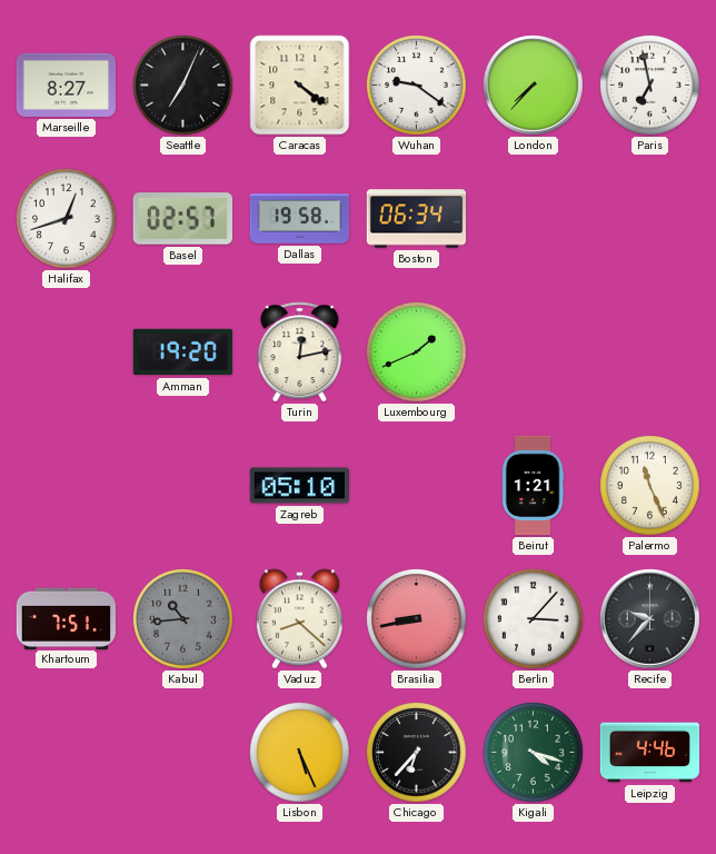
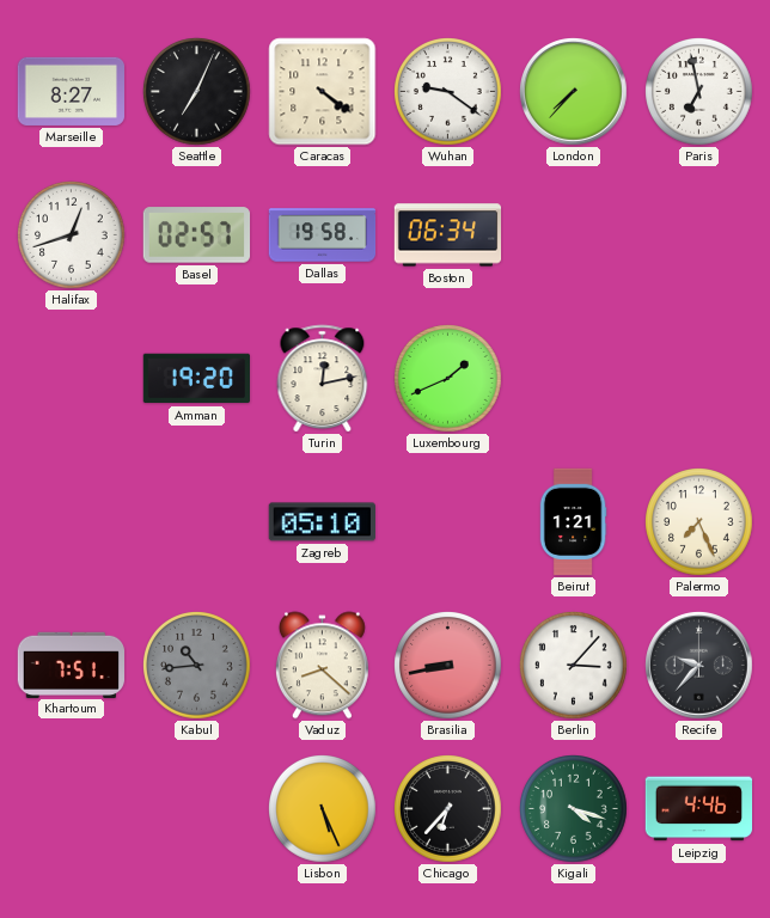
Palermo: 11:26 -> 7:26
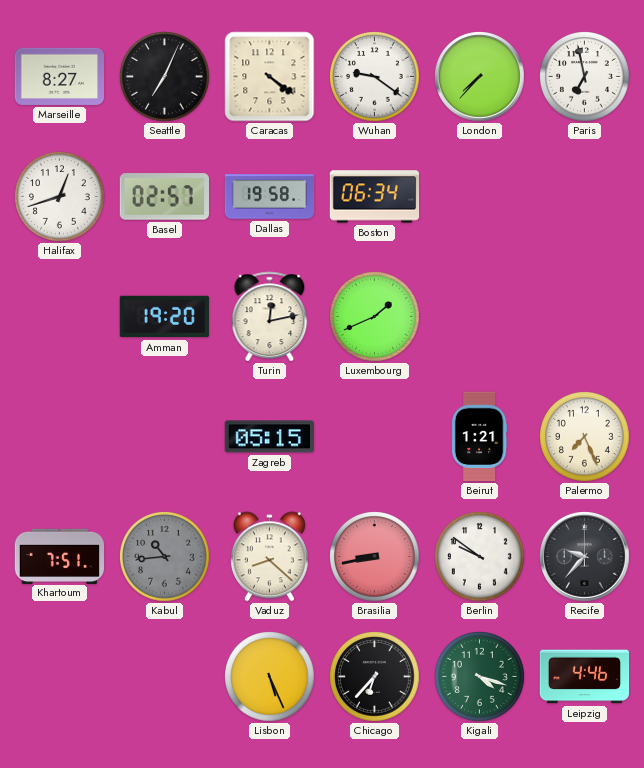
Zagreb: 05:10 -> 05:15
Berlin: 3:07 -> 9:51
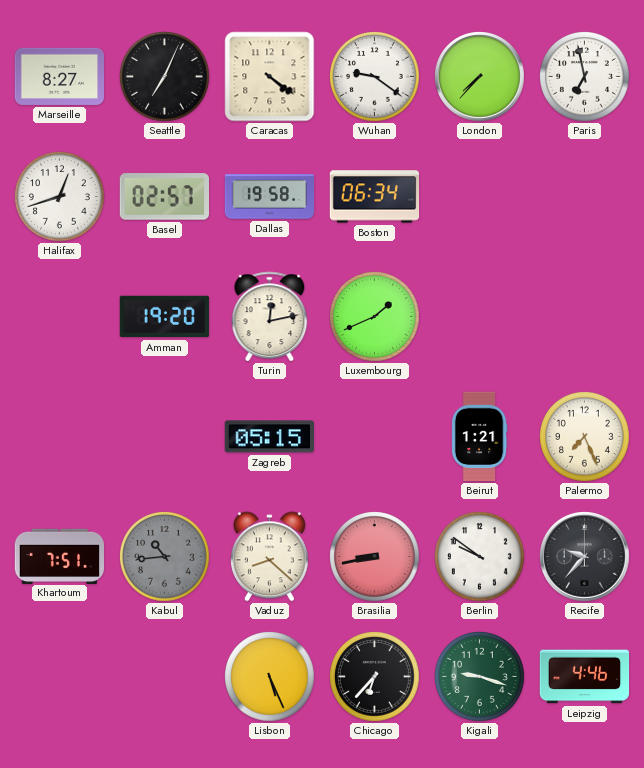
Kigali: 4:18 -> 9:18
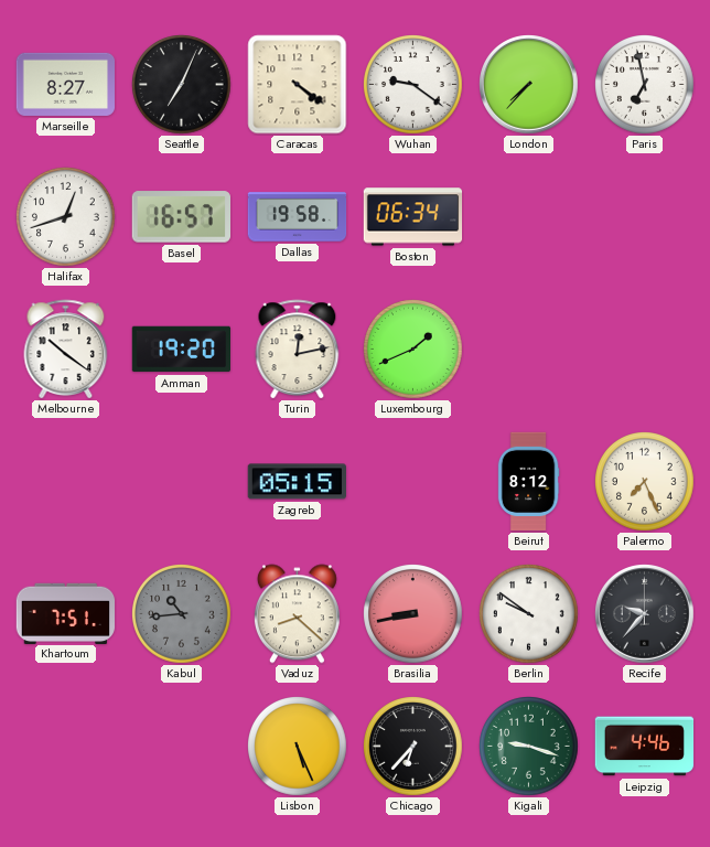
Basel: 02:57 -> 16:57
Melbourne: none -> 10:21
Beirut: 1:21 -> 8:12
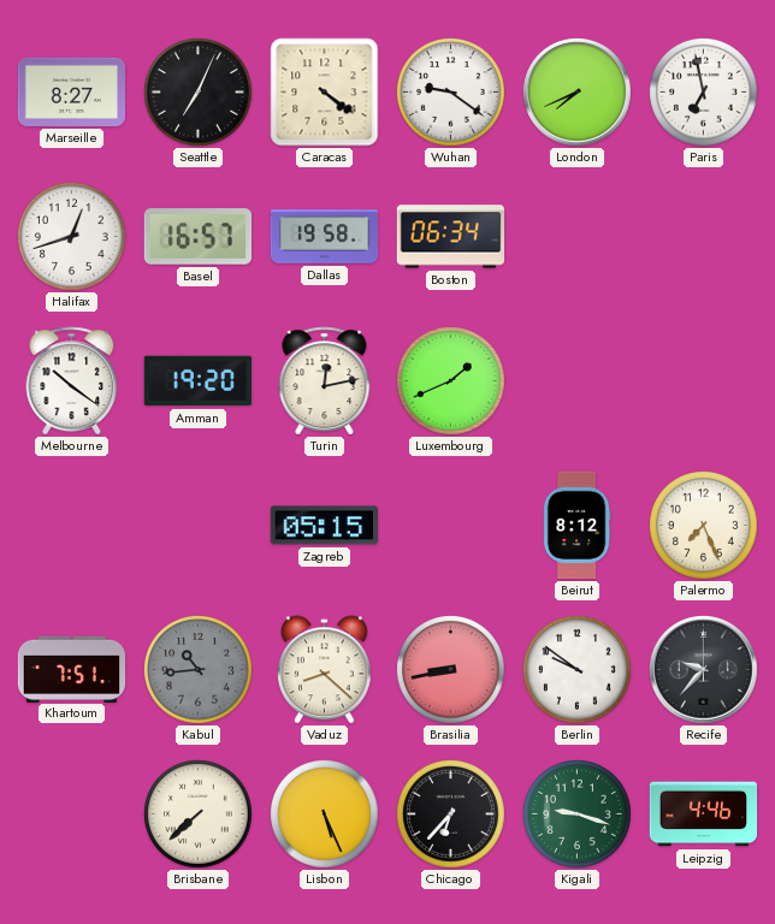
London: 7:37 -> 7:41
Brisbane: none -> 7:38
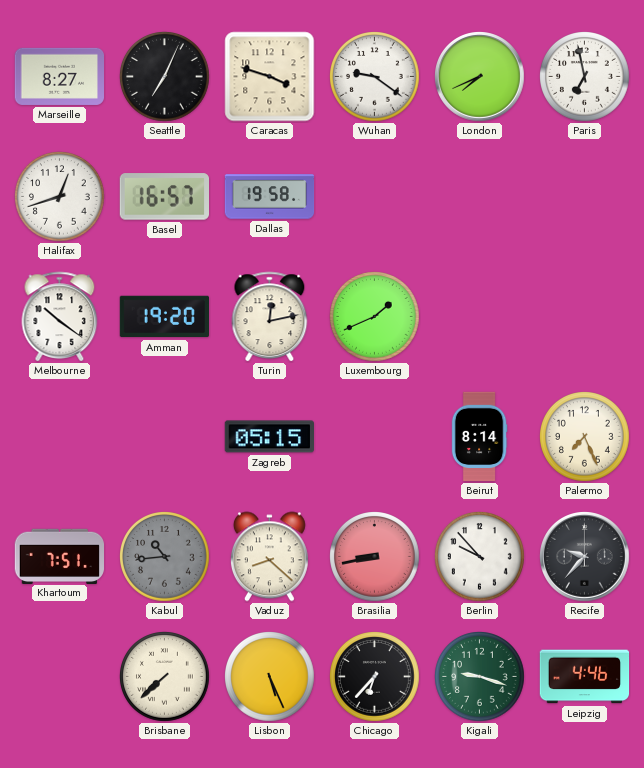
Caracas: 4:21 -> 3:48
Boston: 06:34 -> none
Beirut: 8:12 -> 8:14
Berlin: 9:51 -> 9:53
